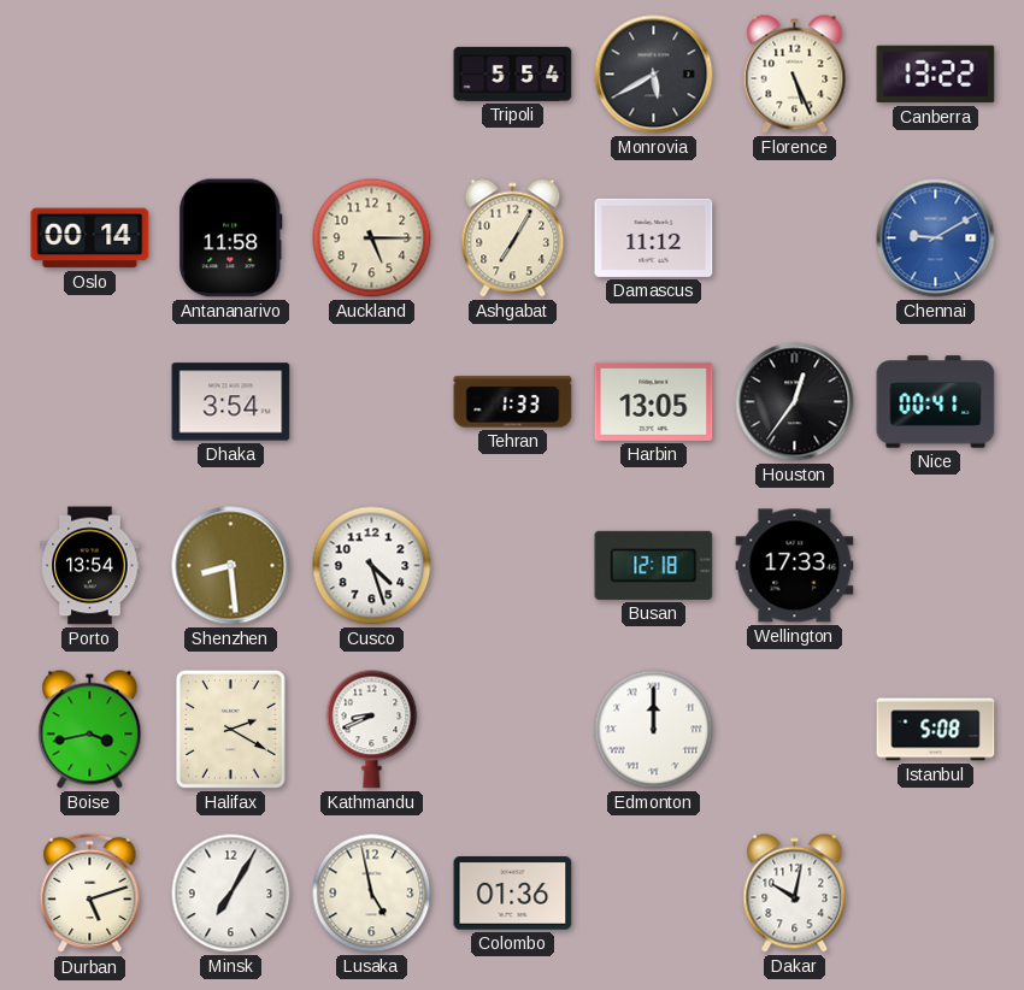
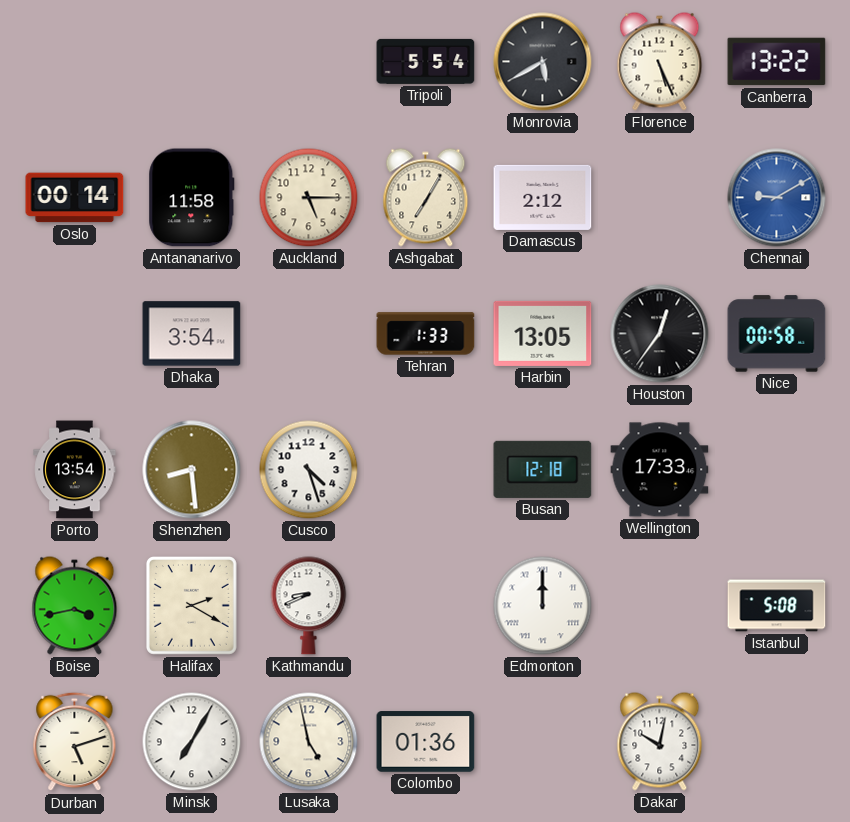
Damascus: 11:12 -> 2:12
Nice: 00:41 -> 00:58
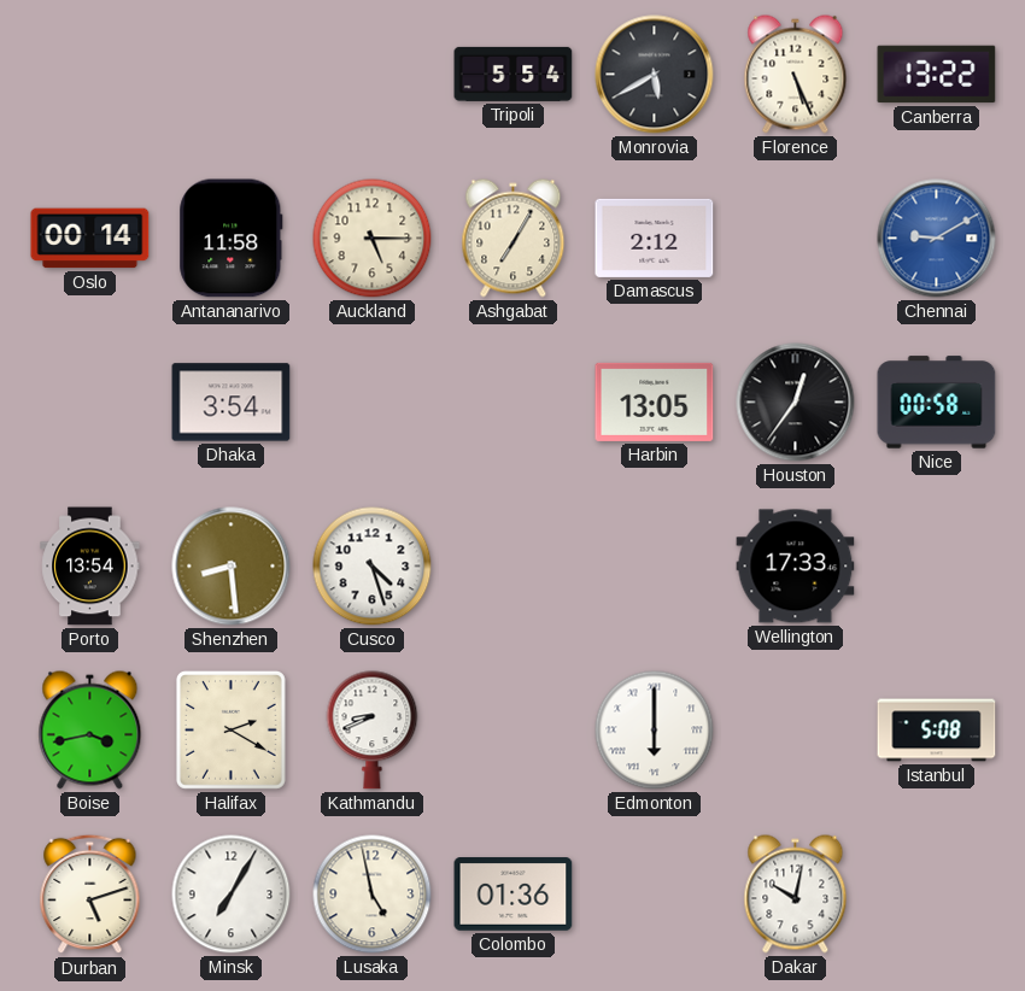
Tehran: 1:33 -> none
Busan: 12:18 -> none
Edmonton: 12:00 -> 6:00
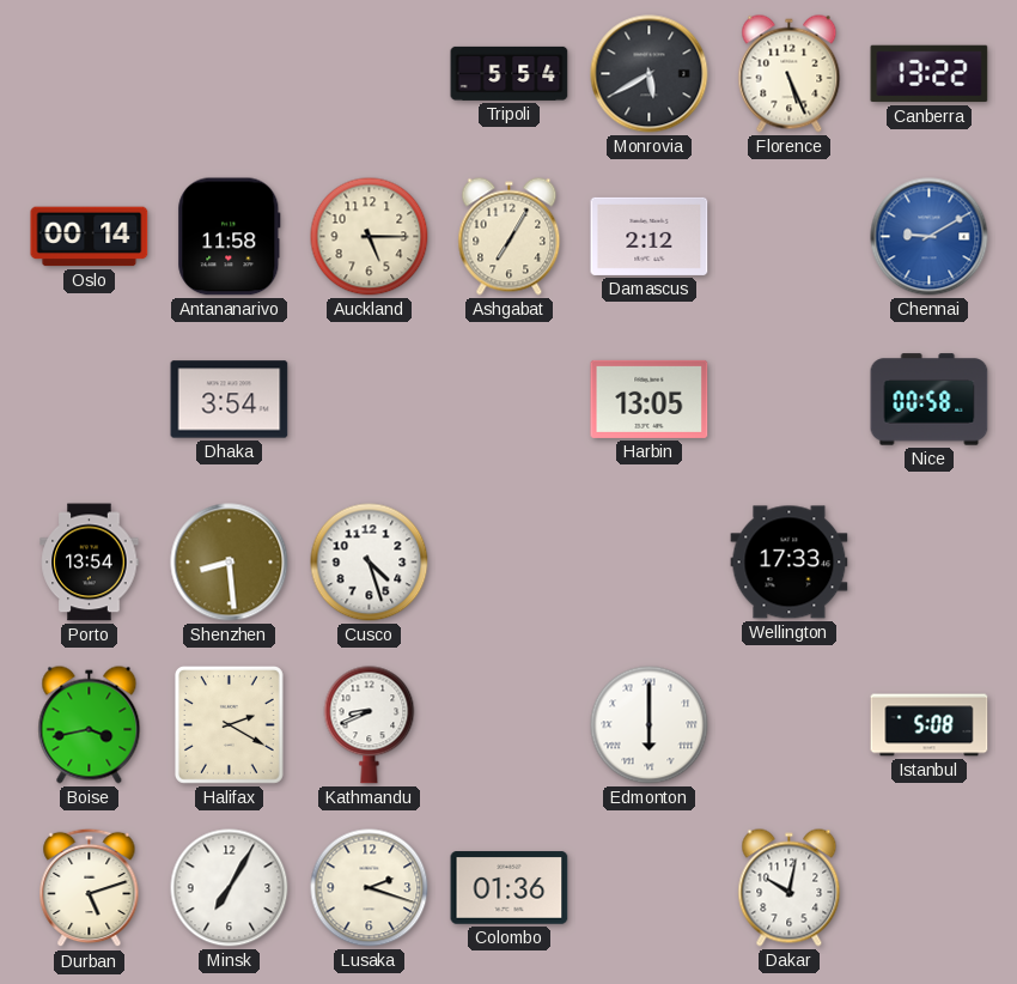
Houston: 12:36 -> none
Lusaka: 4:58 -> 2:18
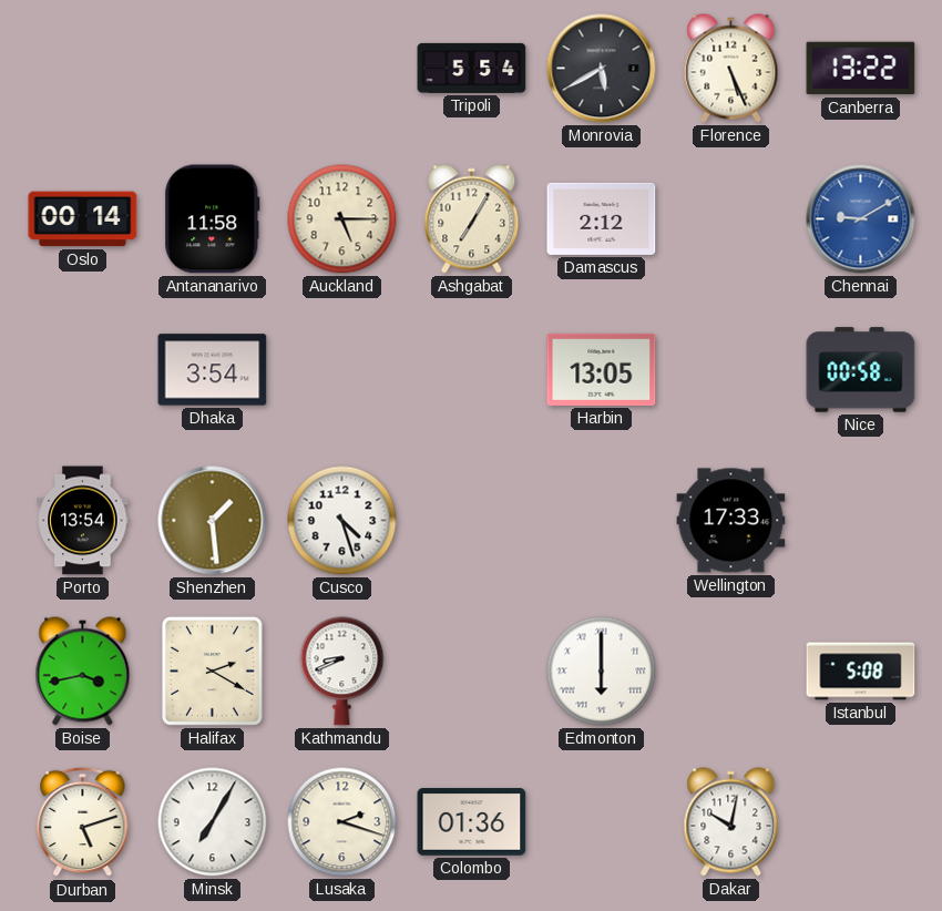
Shenzhen: 8:29 -> 1:29
